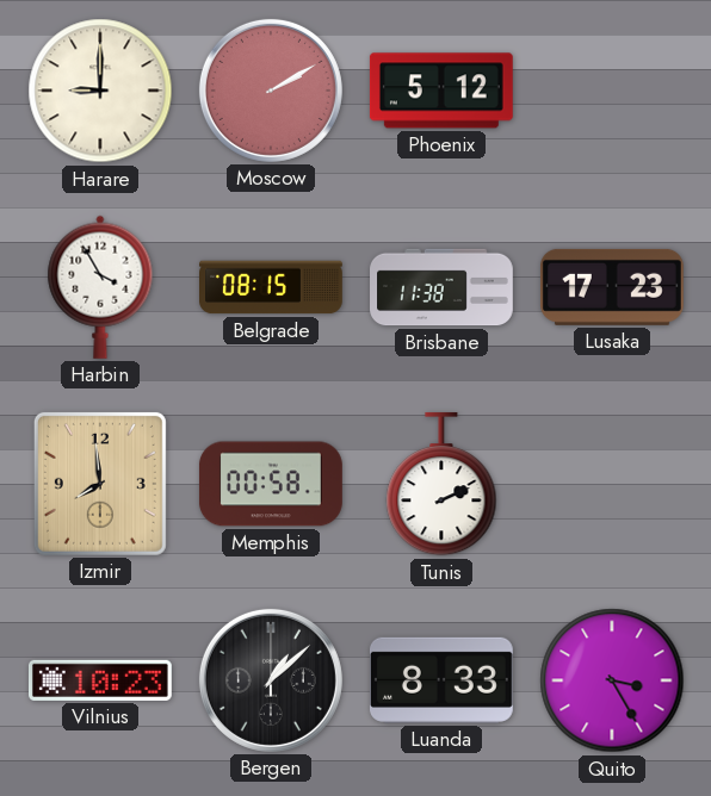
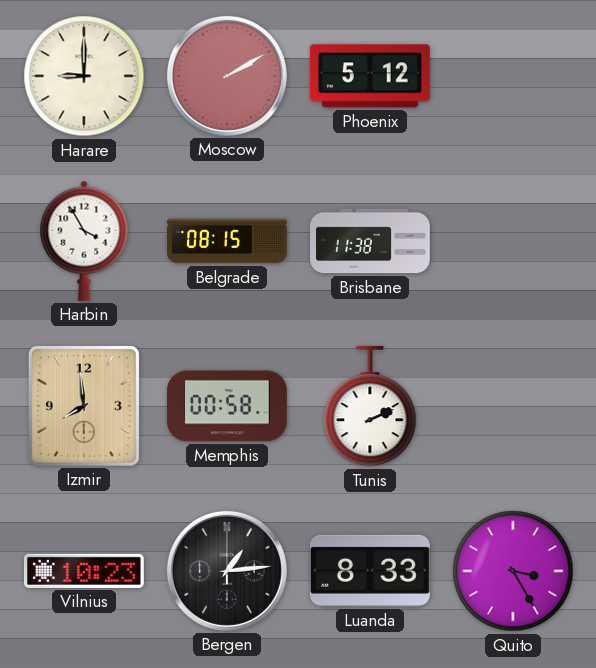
Lusaka: 17:23 -> none
Bergen: 1:08 -> 1:14
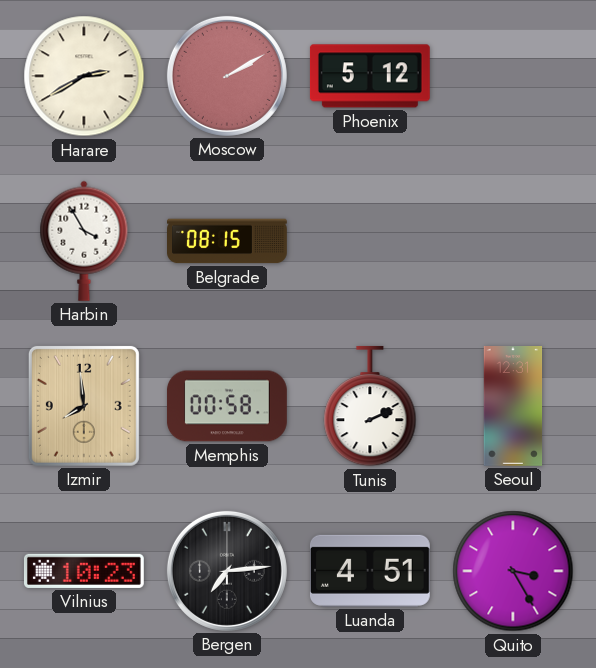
Harare: 9:00 -> 2:40
Brisbane: 11:38 -> none
Seoul: none -> 12:31
Bergen: 1:14 -> 7:14
Luanda: 8:33 -> 4:51
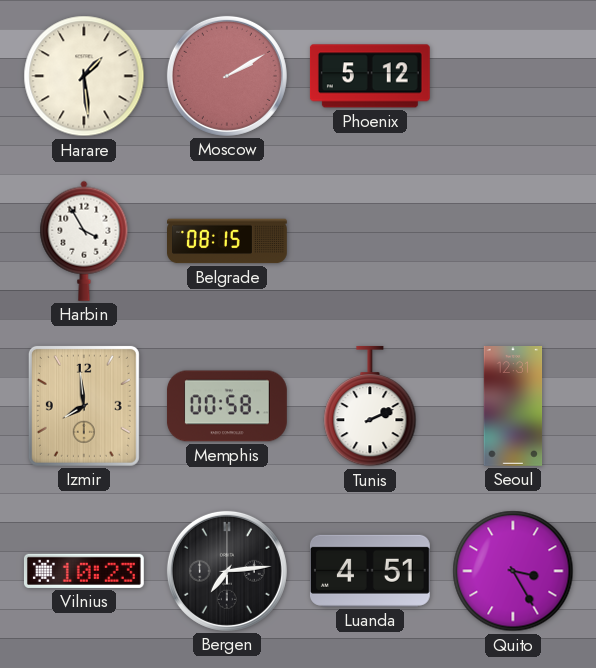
Harare: 2:40 -> 1:29
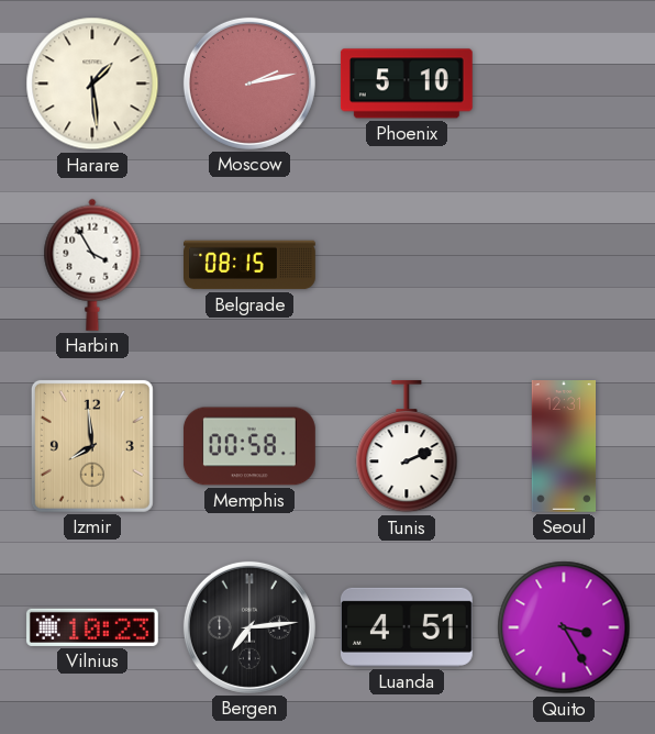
Moscow: 2:10 -> 2:13
Phoenix: 5:12 -> 5:10
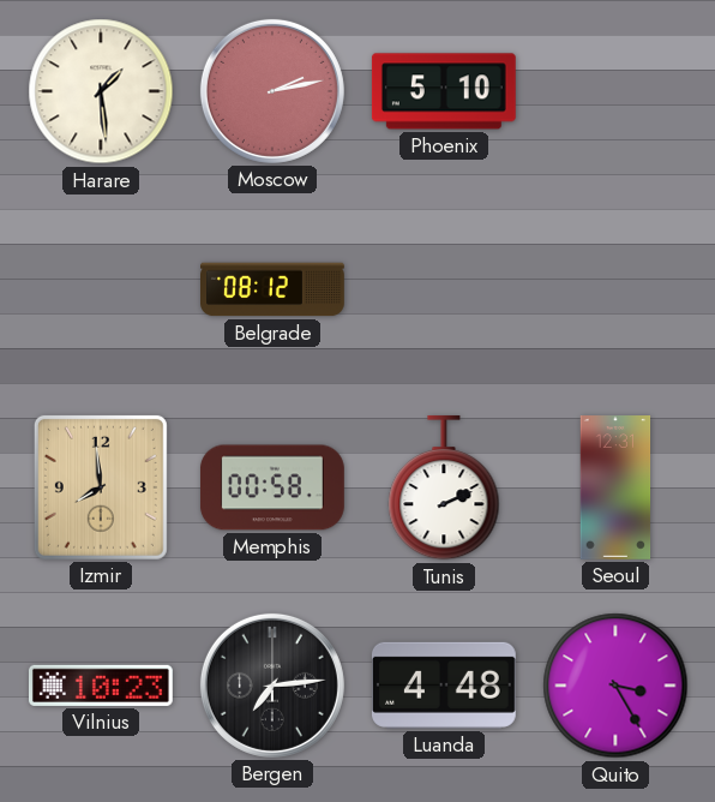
Harbin: 3:55 -> none
Belgrade: 08:15 -> 08:12
Luanda: 4:51 -> 4:48
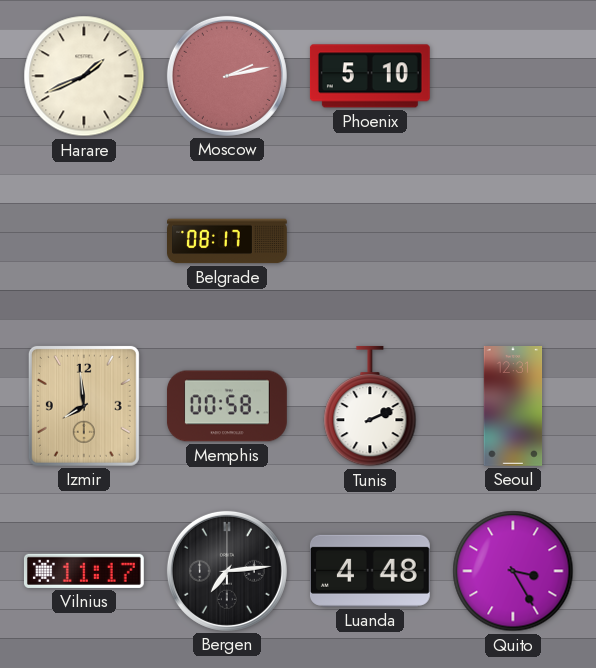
Harare: 1:29 -> 1:41
Belgrade: 08:12 -> 08:17
Vilnius: 10:23 -> 11:17
